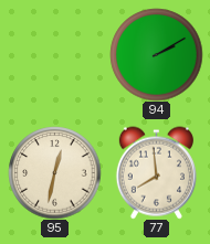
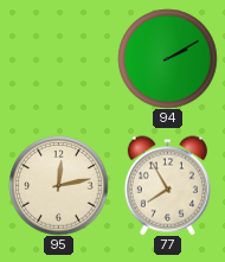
95: 12:32 -> 12:13
77: 7:59 -> 7:55
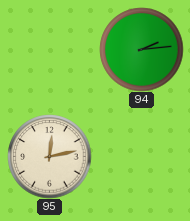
94: 2:10 -> 2:14
77: 7:55 -> none
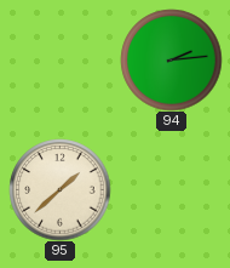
95: 12:13 -> 1:38
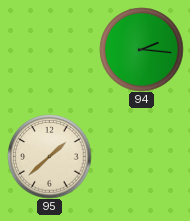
94: 2:14 -> 2:16
